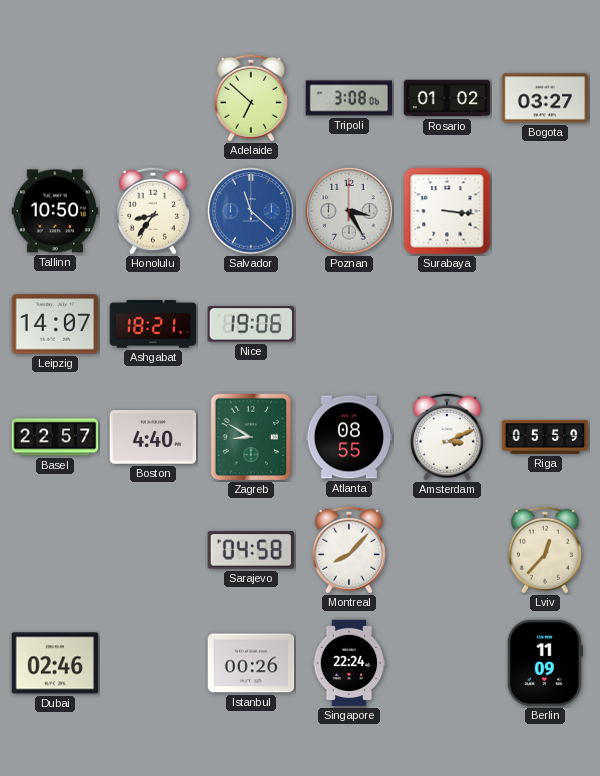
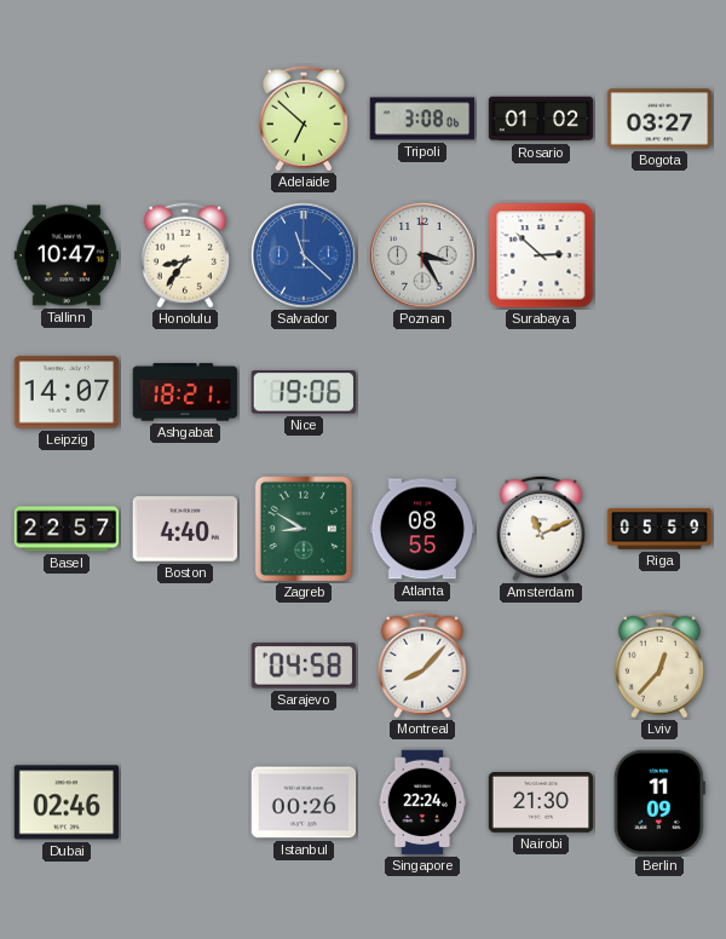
Tallinn: 10:50 -> 10:47
Surabaya: 3:16 -> 2:52
Amsterdam: 3:11 -> 11:11
Nairobi: none -> 21:30
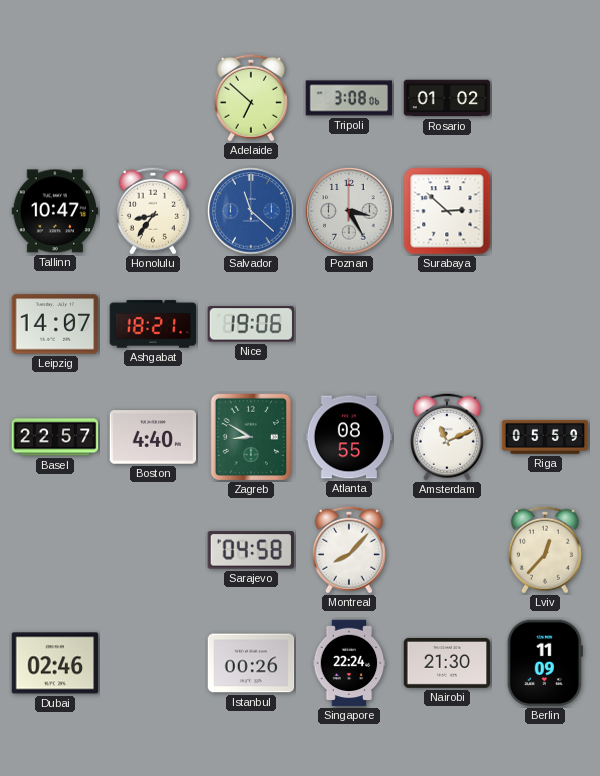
Bogota: 03:27 -> none
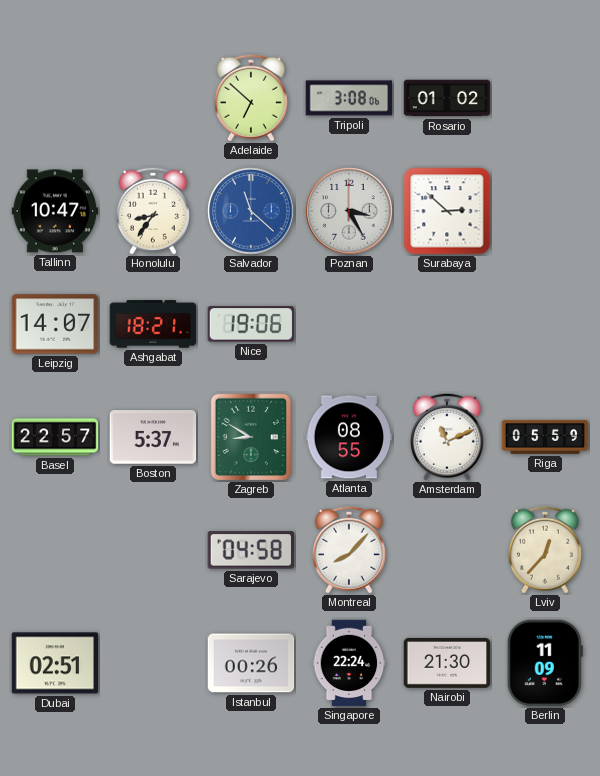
Boston: 4:40 -> 5:37
Dubai: 02:46 -> 02:51
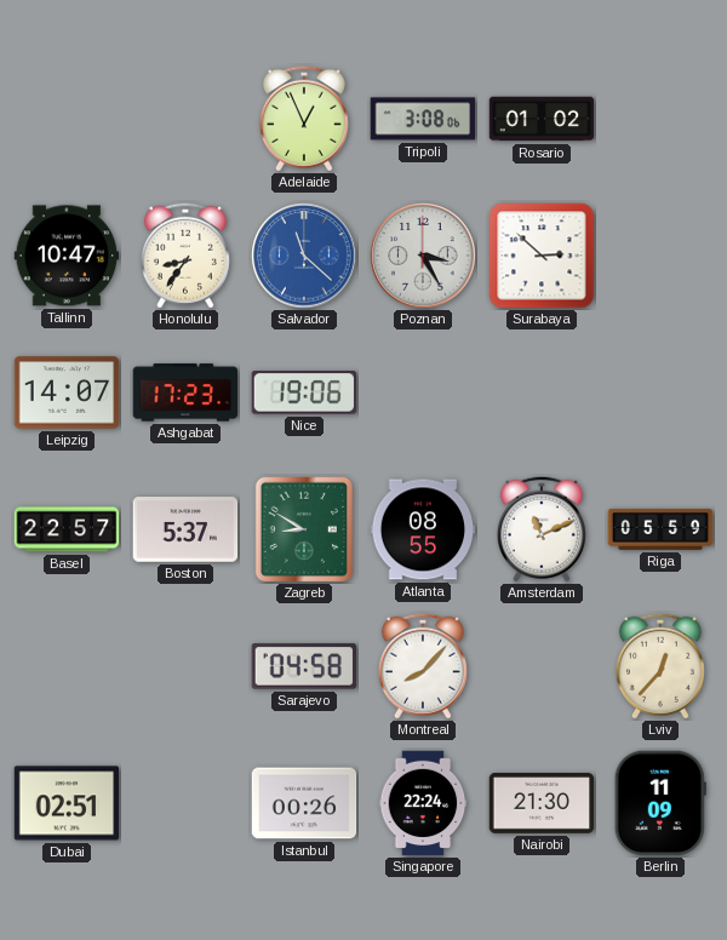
Adelaide: 6:52 -> 12:56
Ashgabat: 18:21 -> 17:23
